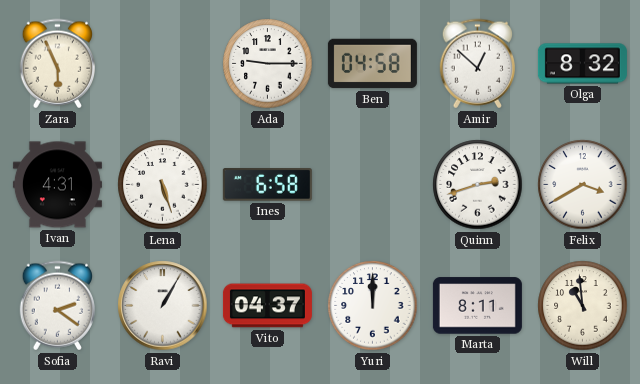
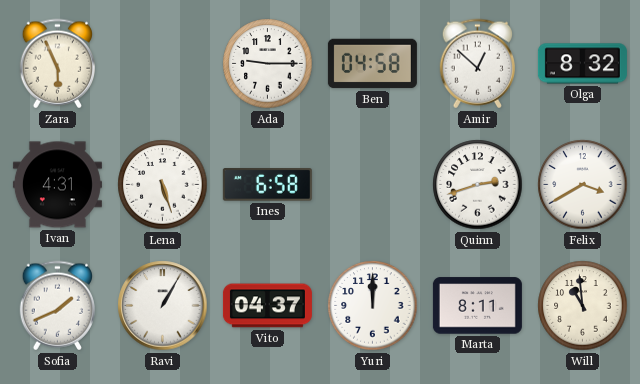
Sofia: 2:21 -> 1:41
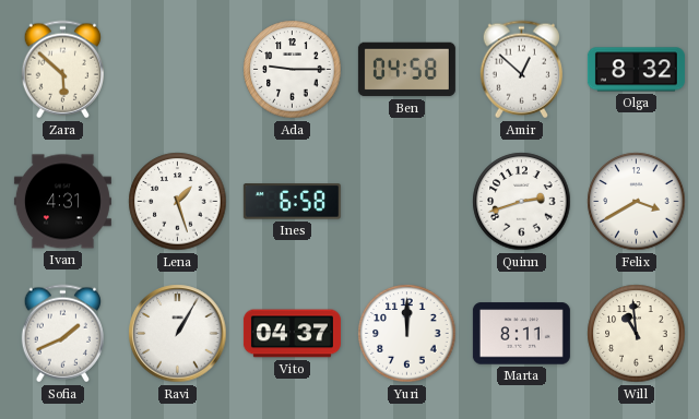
Zara: 5:56 -> 5:52
Lena: 5:27 -> 1:27
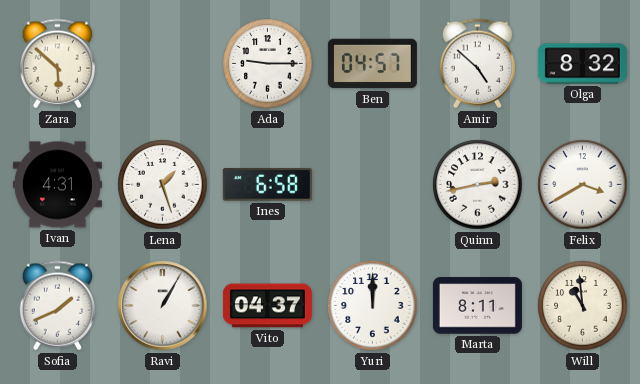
Ben: 04:58 -> 04:57
Amir: 12:52 -> 4:52
Quinn: 2:42 -> 2:43
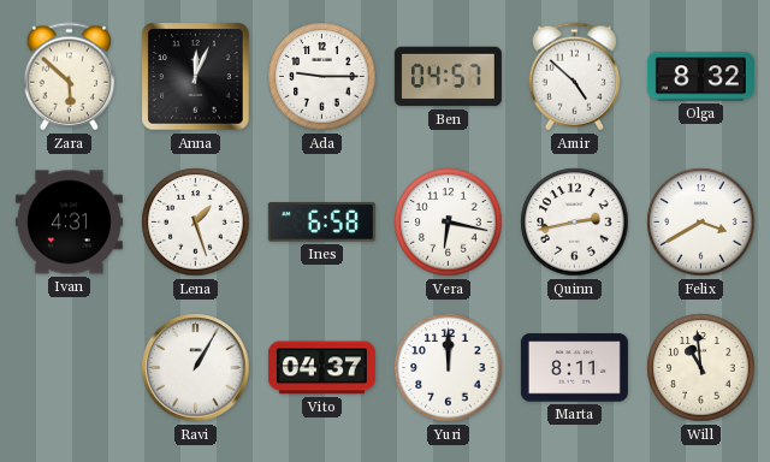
Anna: none -> 12:04
Vera: none -> 6:17
Sofia: 1:41 -> none
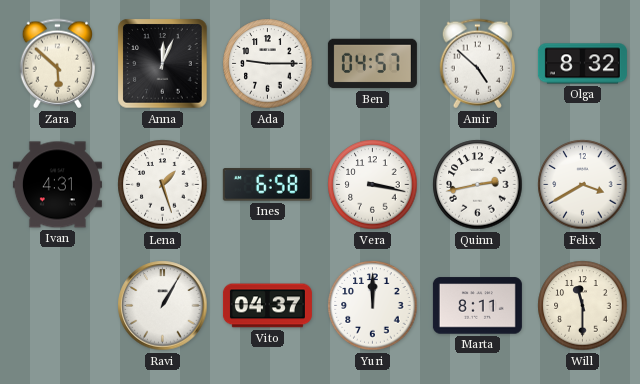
Vera: 6:17 -> 3:17
Will: 10:59 -> 11:30
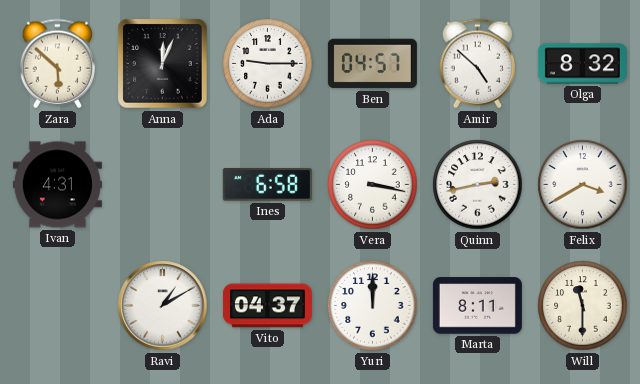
Lena: 1:27 -> none
Ravi: 1:05 -> 1:10
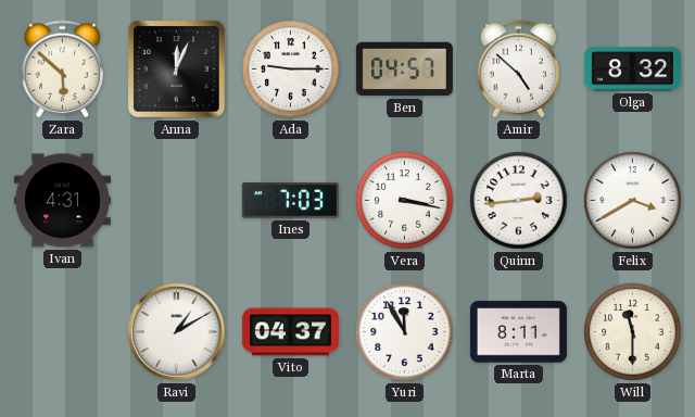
Ines: 6:58 -> 7:03
Quinn: 2:43 -> 2:44
Yuri: 12:00 -> 11:55
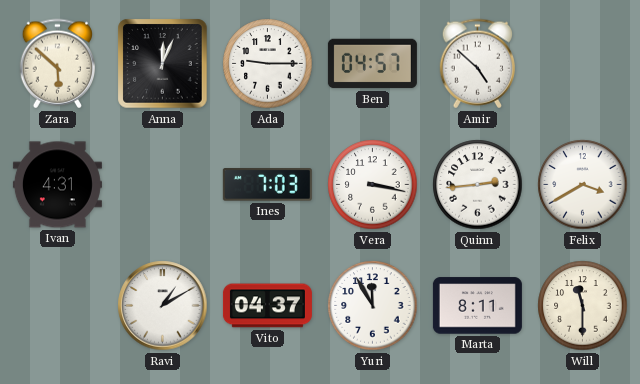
Olga: 8:32 -> none
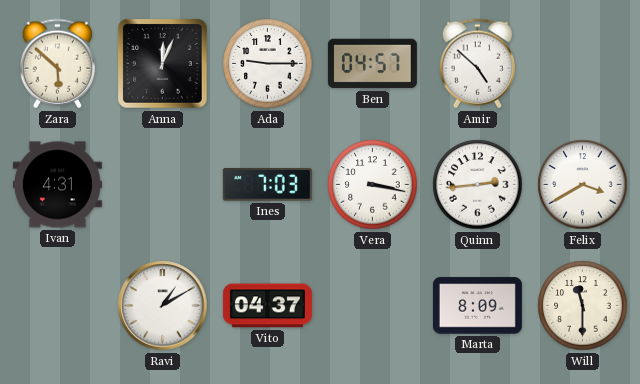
Yuri: 11:55 -> none
Marta: 8:11 -> 8:09
